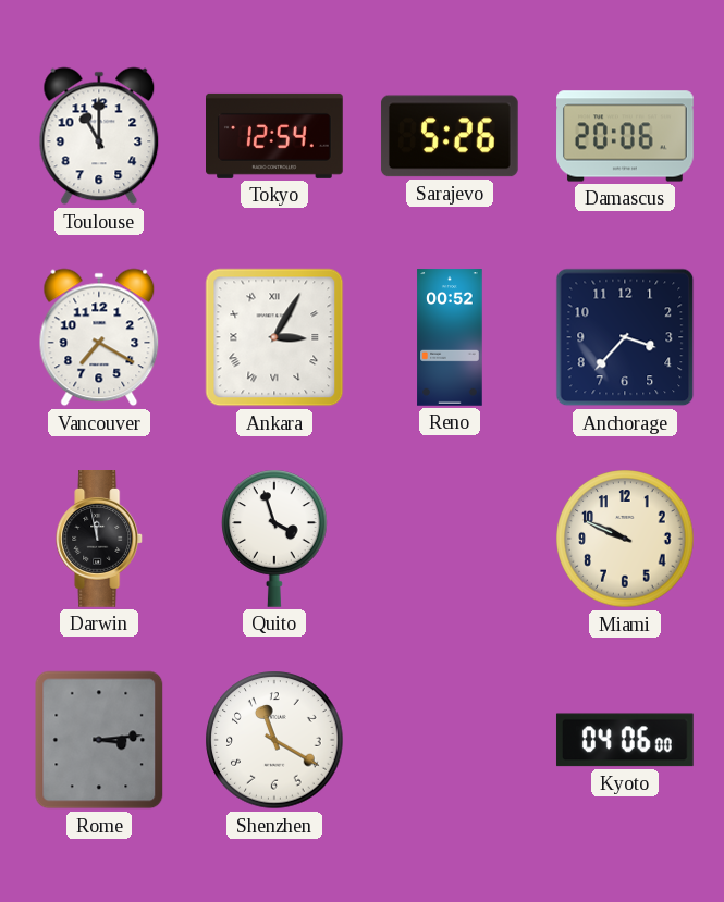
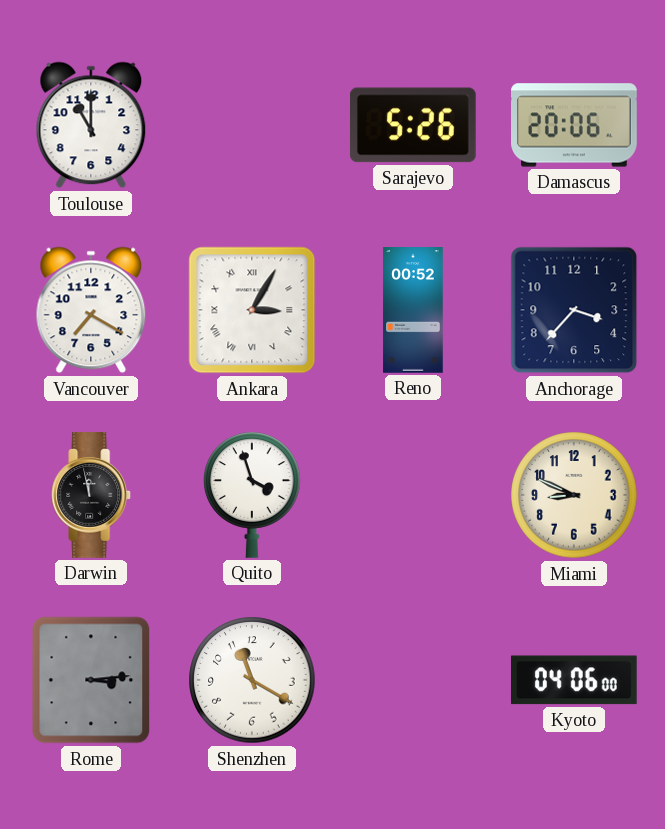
Tokyo: 12:54 -> none
Miami: 9:49 -> 8:49
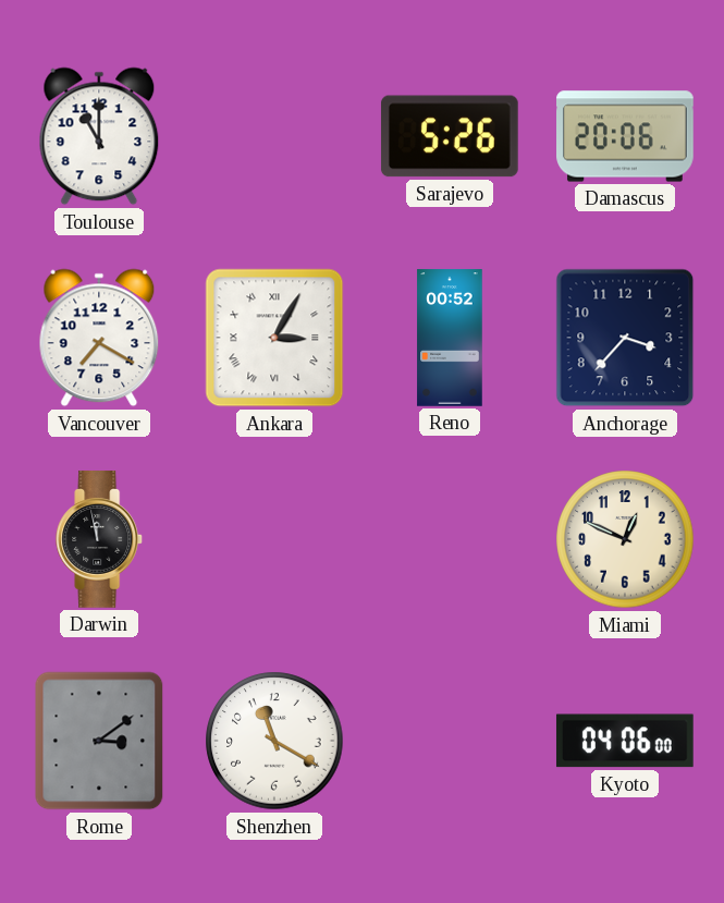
Quito: 3:57 -> none
Miami: 8:49 -> 12:49
Rome: 3:14 -> 3:09
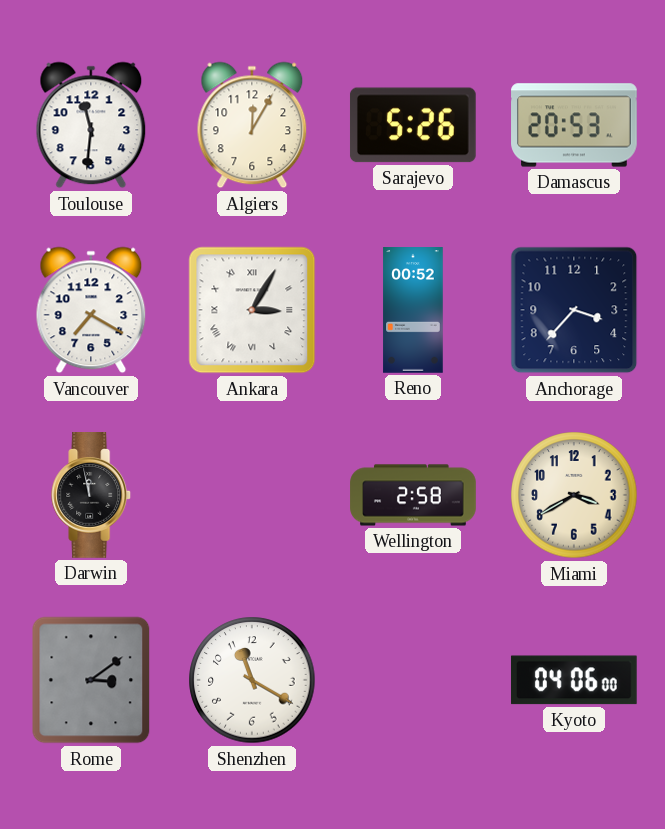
Toulouse: 11:00 -> 11:31
Algiers: none -> 12:05
Damascus: 20:06 -> 20:53
Wellington: none -> 2:58
Miami: 12:49 -> 3:40
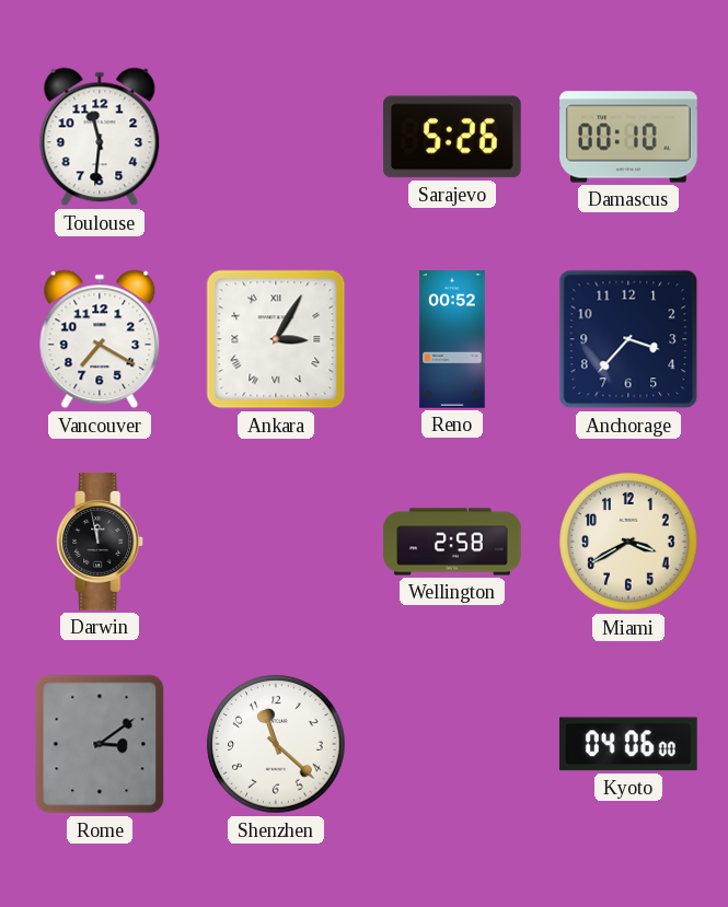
Algiers: 12:05 -> none
Damascus: 20:53 -> 00:10
Shenzhen: 11:20 -> 11:22
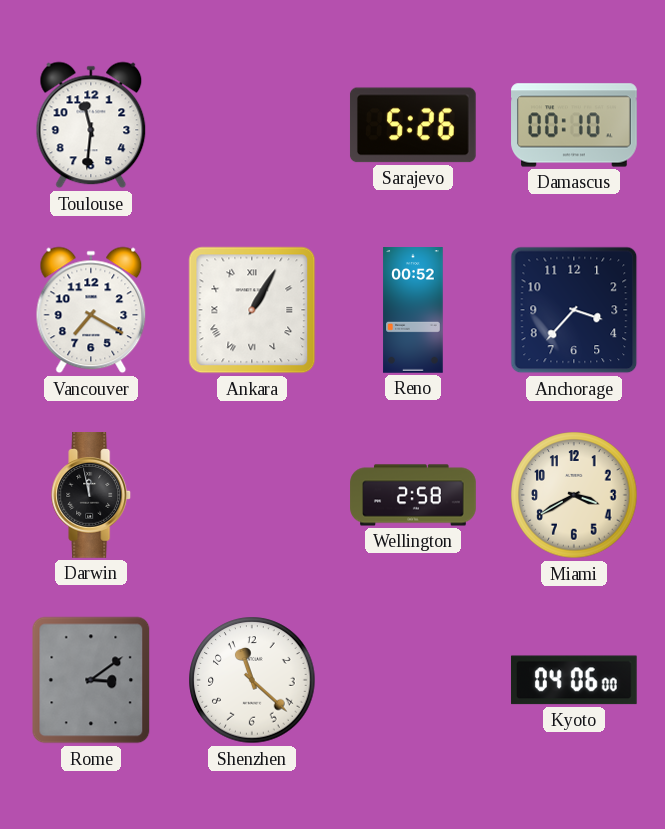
Ankara: 3:05 -> 1:05
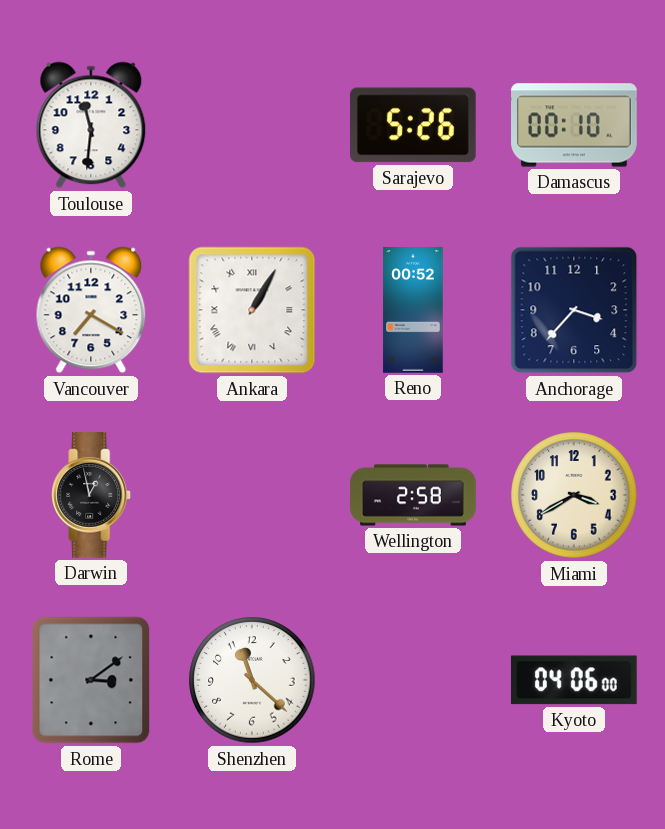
Darwin: 11:58 -> 12:58
